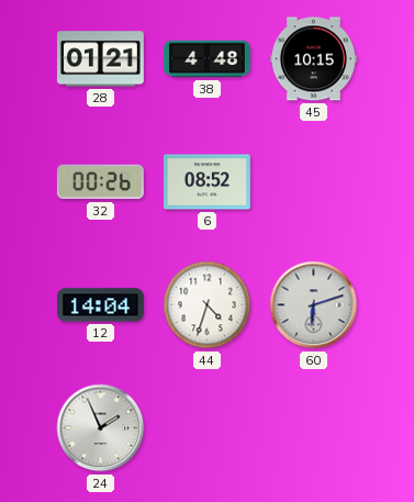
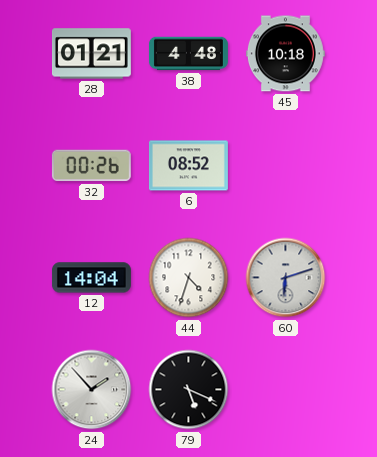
45: 10:15 -> 10:18
24: 1:56 -> 1:53
79: none -> 5:19
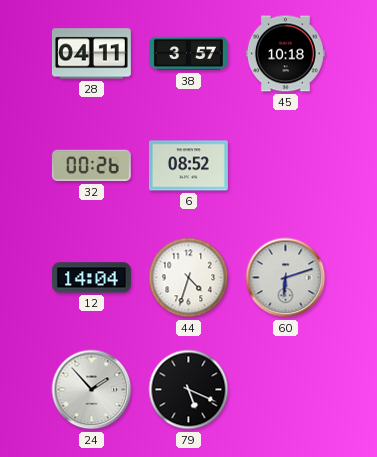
28: 01:21 -> 04:11
38: 4:48 -> 3:57
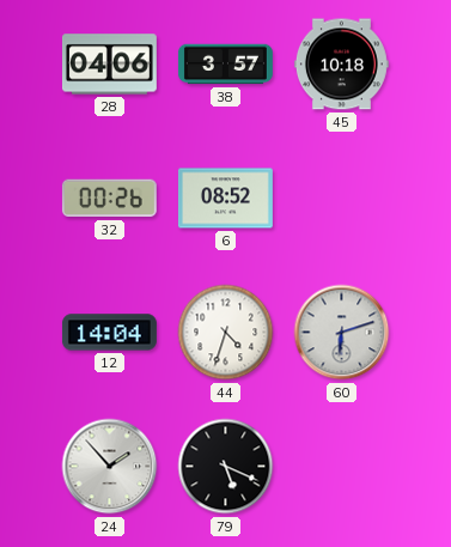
28: 04:11 -> 04:06
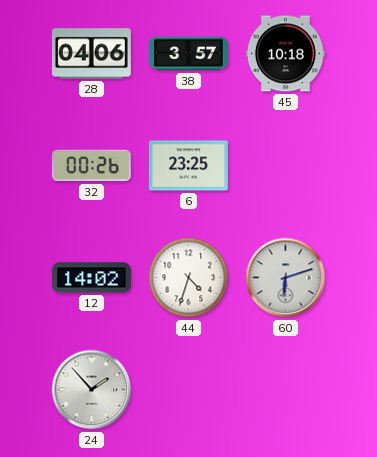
6: 08:52 -> 23:25
12: 14:04 -> 14:02
79: 5:19 -> none
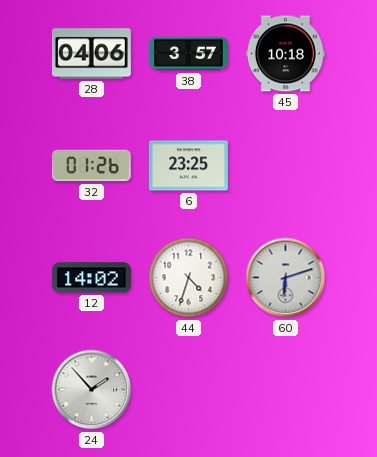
32: 00:26 -> 01:26
